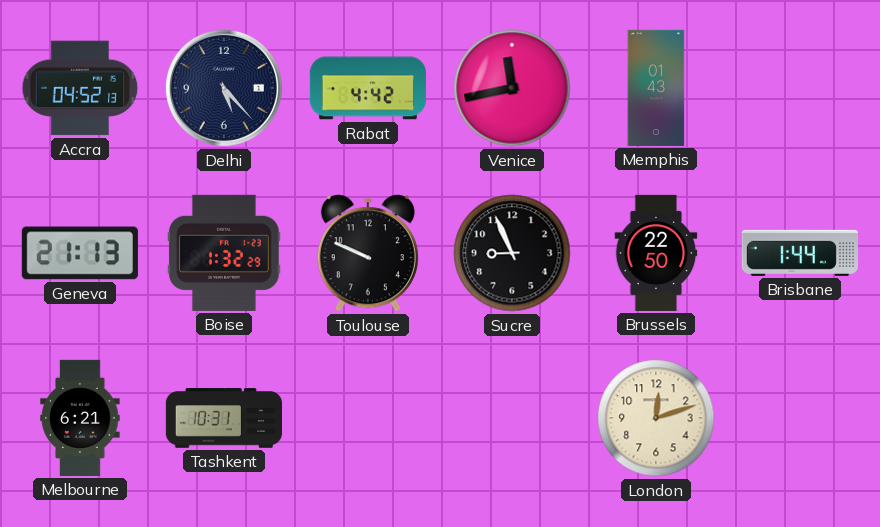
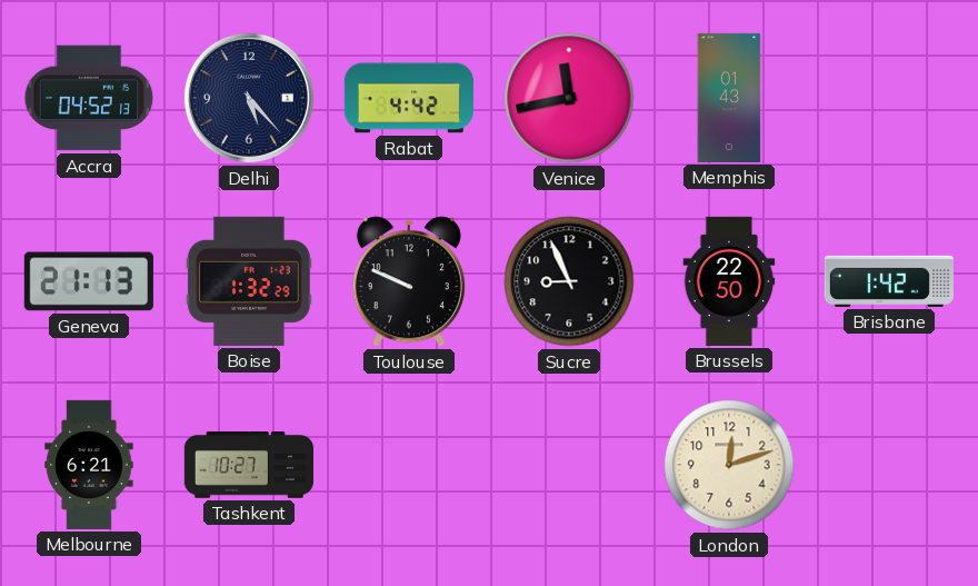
Brisbane: 1:44 -> 1:42
Tashkent: 10:31 -> 10:27
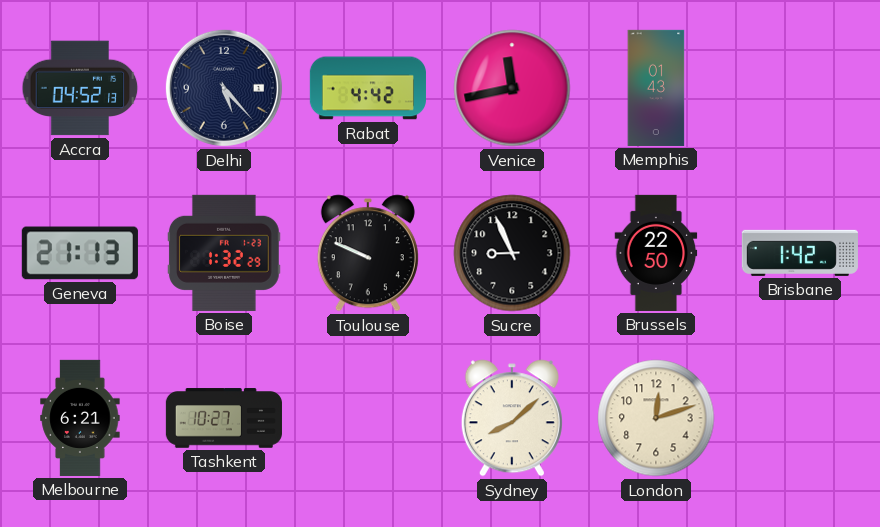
Sydney: none -> 8:08
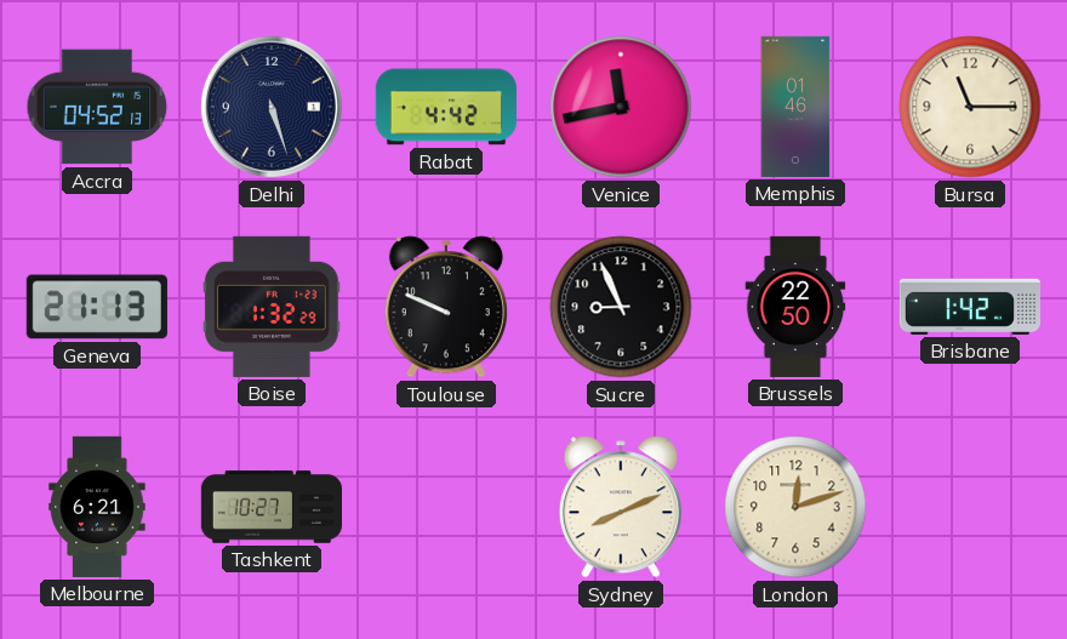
Delhi: 5:23 -> 5:27
Memphis: 01:43 -> 01:46
Bursa: none -> 11:15
Sydney: 8:08 -> 8:11
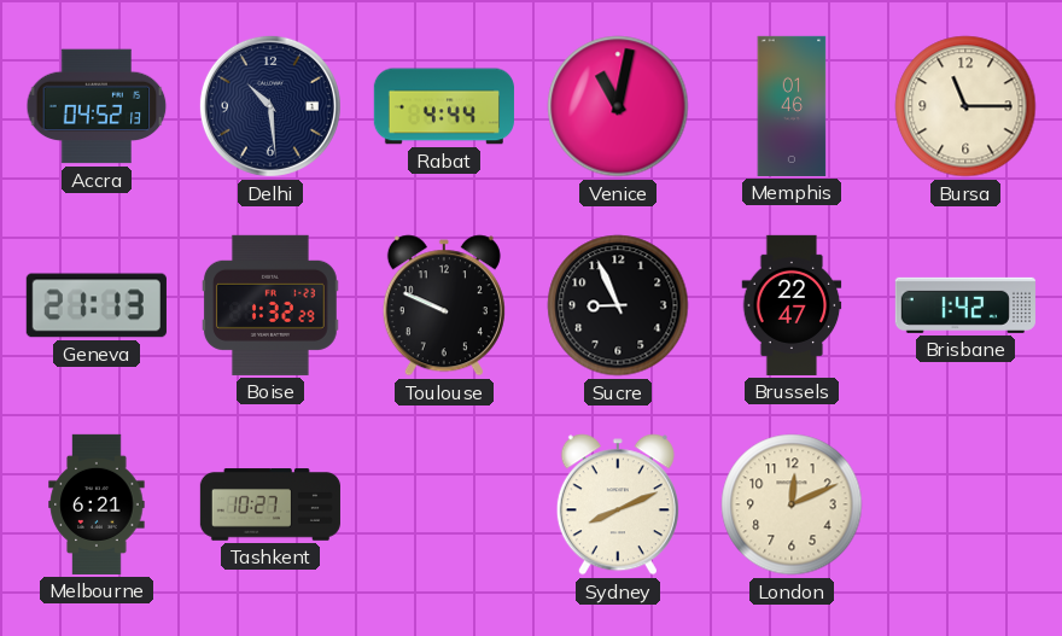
Delhi: 5:27 -> 10:29
Rabat: 4:42 -> 4:44
Venice: 11:43 -> 11:02
Brussels: 22:50 -> 22:47
London: 12:12 -> 12:11
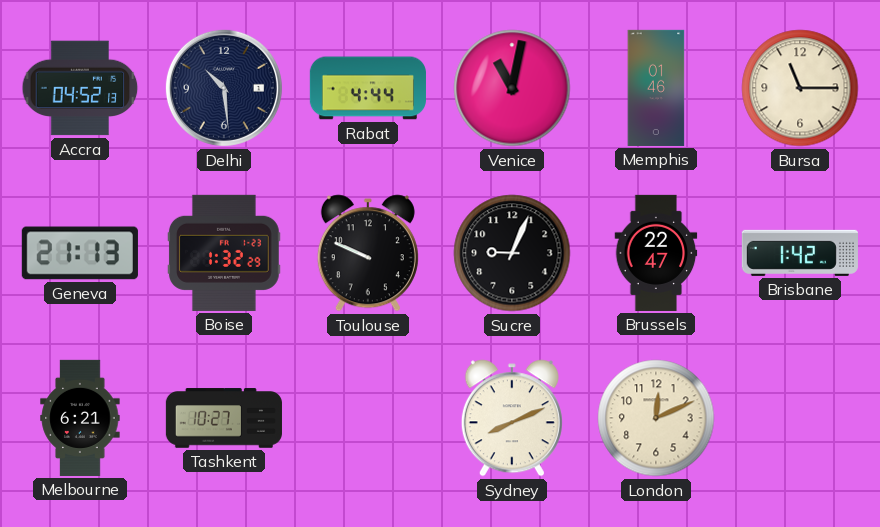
Sucre: 8:56 -> 9:04
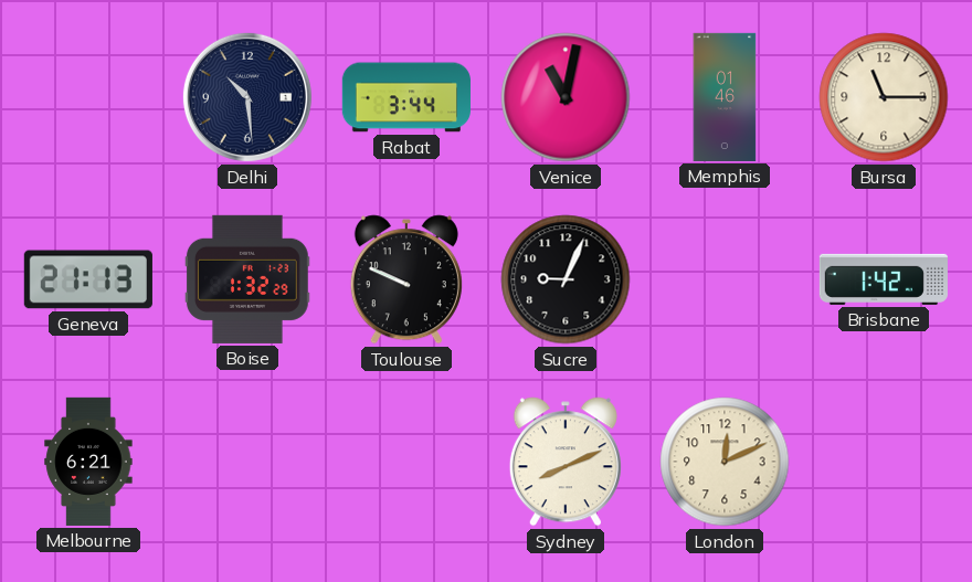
Accra: 04:52 -> none
Rabat: 4:44 -> 3:44
Brussels: 22:47 -> none
Tashkent: 10:27 -> none
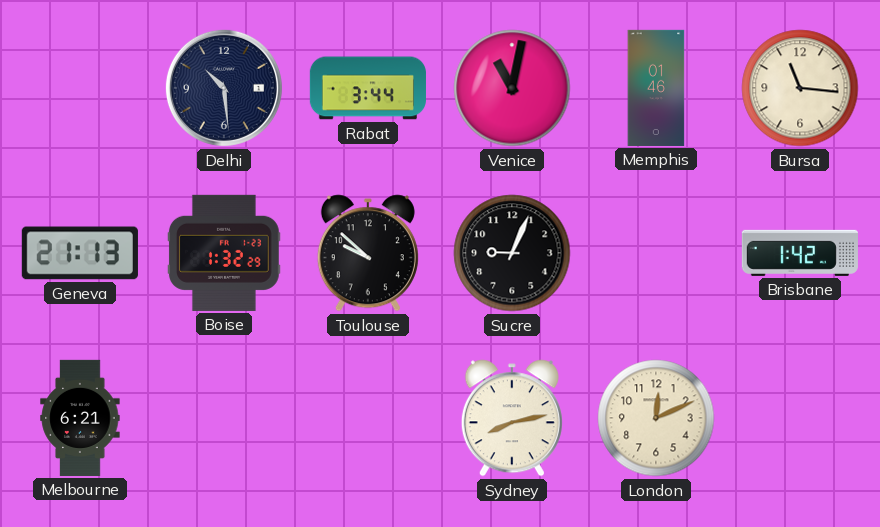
Bursa: 11:15 -> 11:16
Toulouse: 9:49 -> 9:52
Sydney: 8:11 -> 8:13
